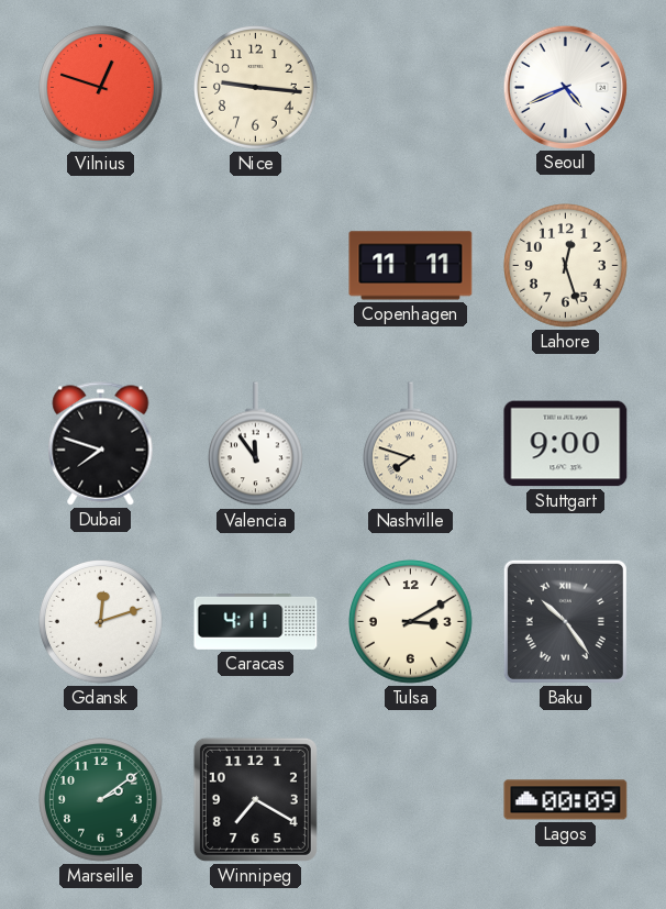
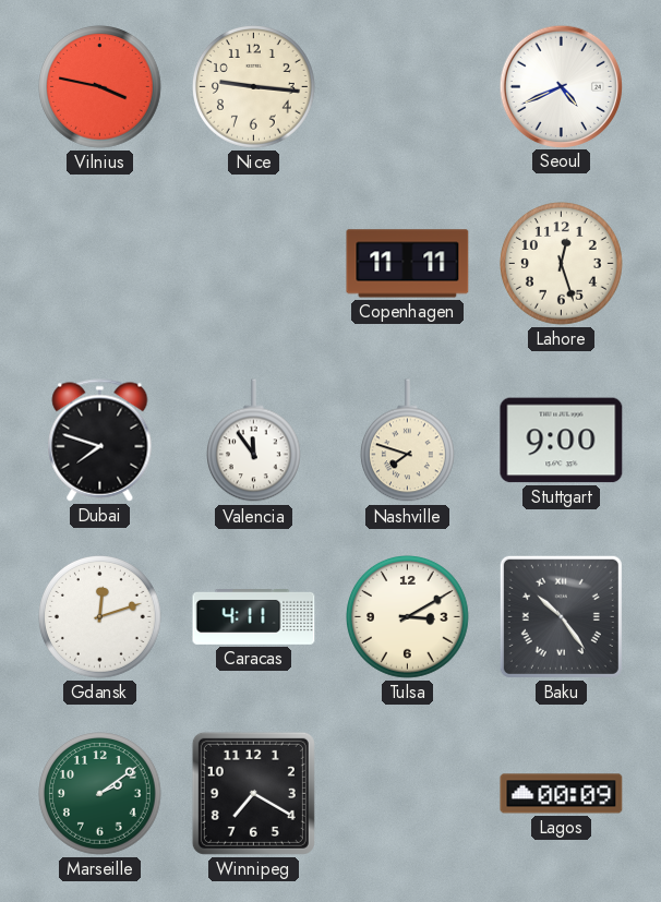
Vilnius: 12:48 -> 3:47
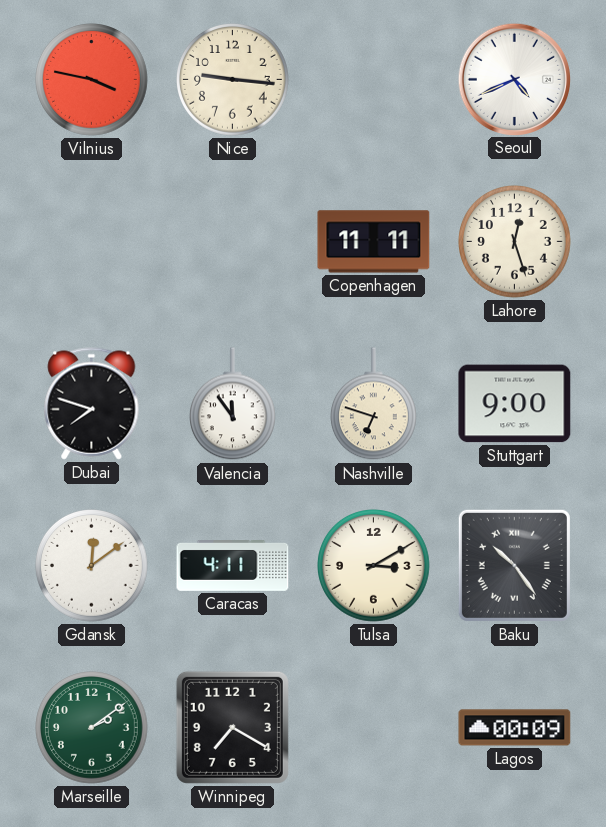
Nashville: 7:48 -> 6:48
Gdansk: 12:12 -> 12:09
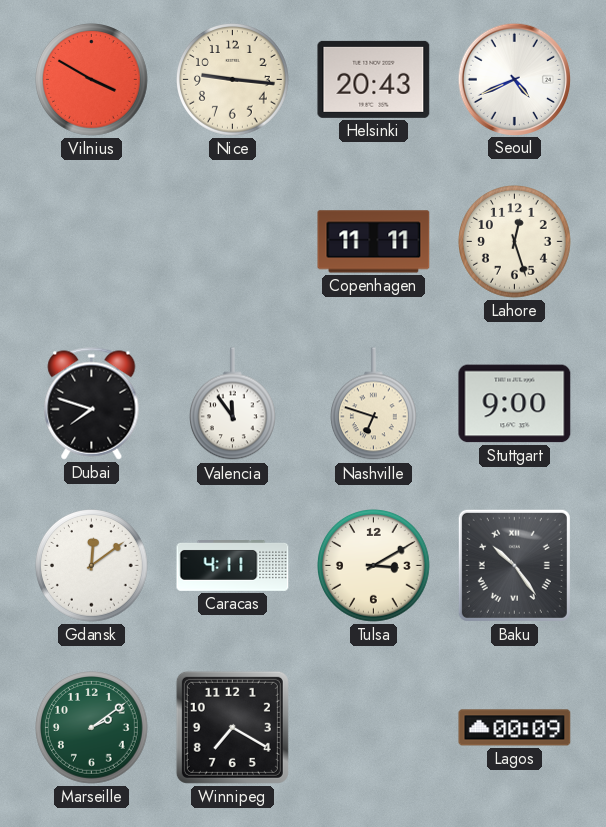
Vilnius: 3:47 -> 3:50
Helsinki: none -> 20:43
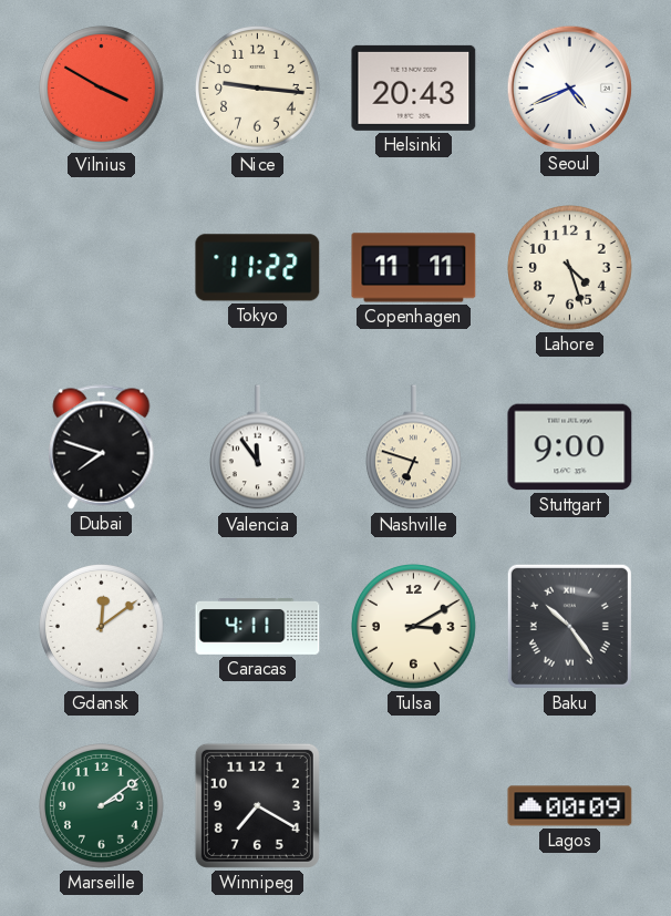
Tokyo: none -> 11:22
Lahore: 12:27 -> 4:27
